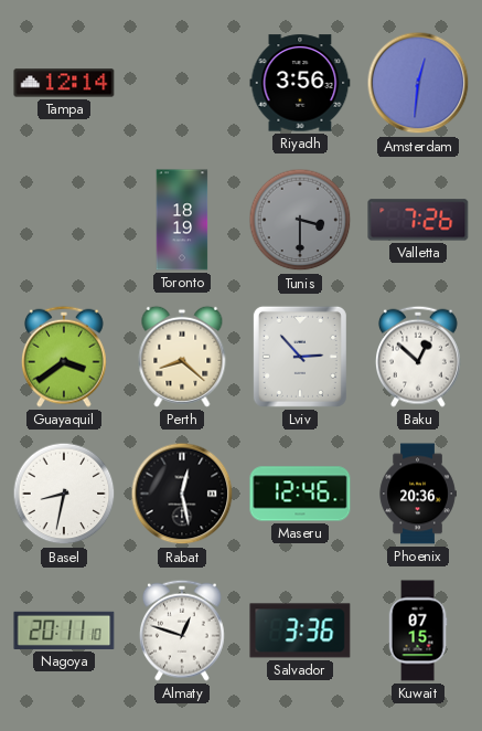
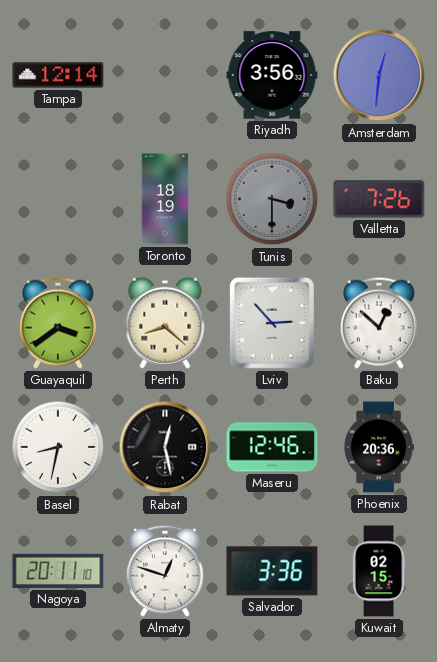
Kuwait: 07:15 -> 02:15
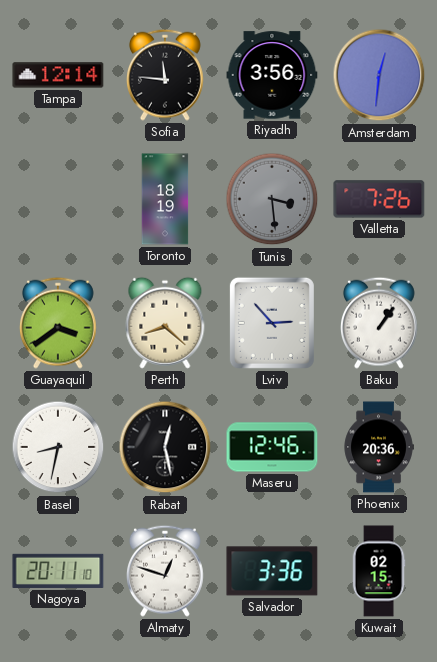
Sofia: none -> 11:46
Tunis: 3:30 -> 3:29
Baku: 12:52 -> 1:06
